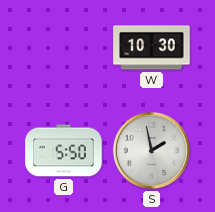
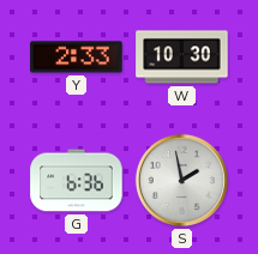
Y: none -> 2:33
G: 5:50 -> 6:36
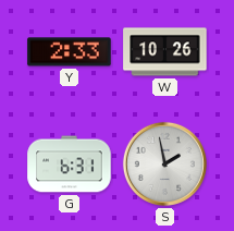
W: 10:30 -> 10:26
G: 6:36 -> 6:31
